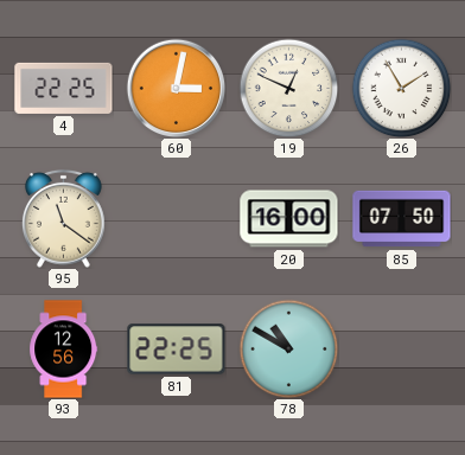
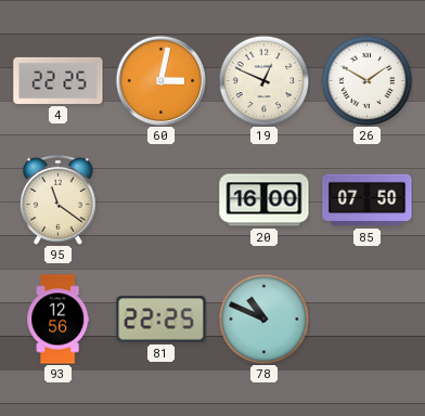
26: 1:55 -> 1:50
78: 10:50 -> 10:49
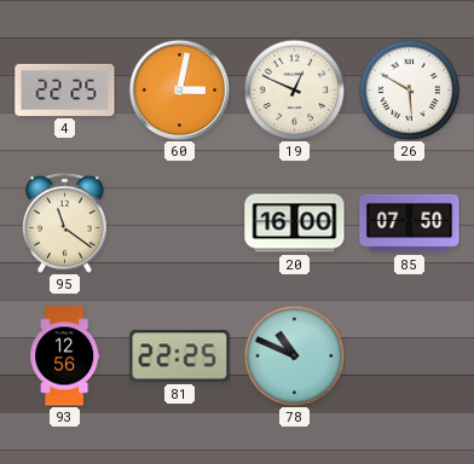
26: 1:50 -> 5:50
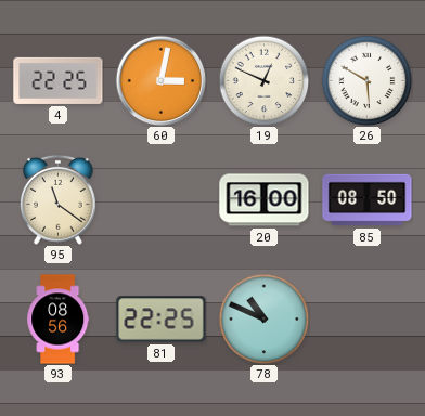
85: 07:50 -> 08:50
93: 12:56 -> 08:56
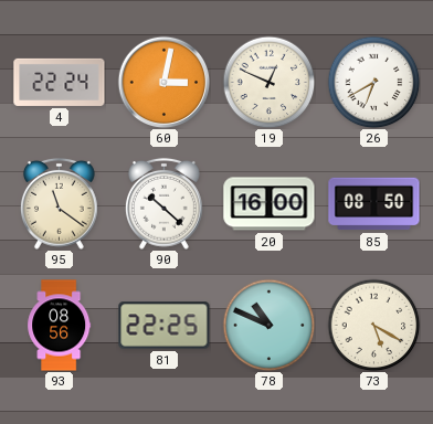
4: 22:25 -> 22:24
26: 5:50 -> 6:40
90: none -> 10:22
73: none -> 5:20
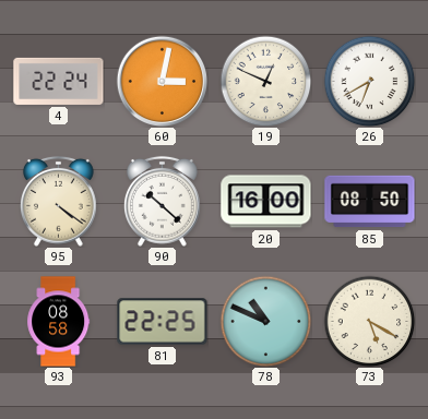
95: 11:21 -> 4:21
93: 08:56 -> 08:58
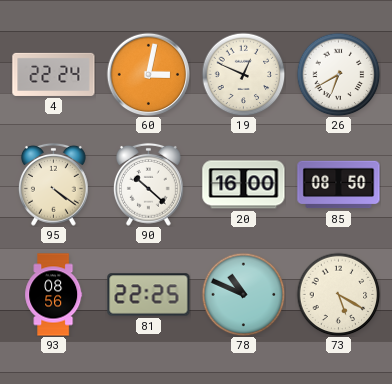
93: 08:58 -> 08:56
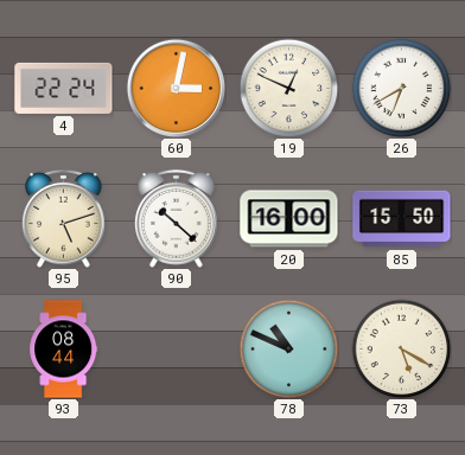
95: 4:21 -> 5:12
85: 08:50 -> 15:50
93: 08:56 -> 08:44
81: 22:25 -> none
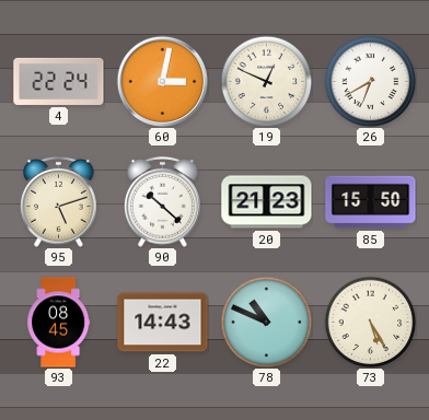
20: 16:00 -> 21:23
93: 08:44 -> 08:45
22: none -> 14:43
73: 5:20 -> 5:25
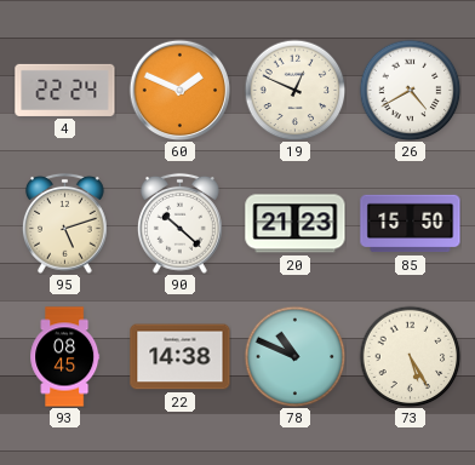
60: 3:02 -> 1:49
26: 6:40 -> 4:40
22: 14:43 -> 14:38
